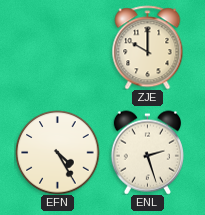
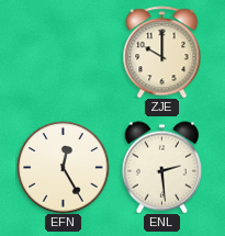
EFN: 4:25 -> 12:25
ENL: 2:27 -> 2:29
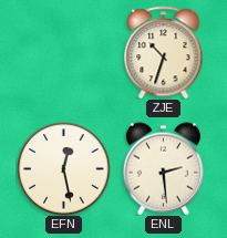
ZJE: 10:00 -> 10:33
EFN: 12:25 -> 12:28
